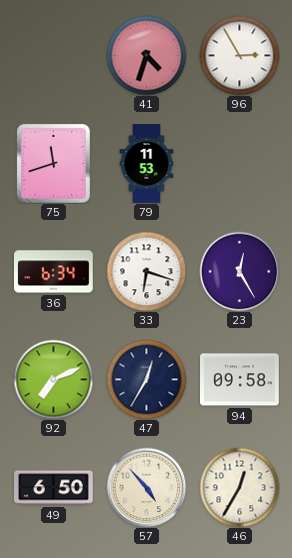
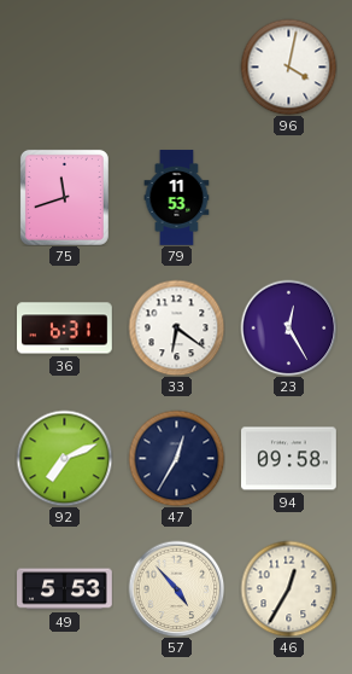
41: 4:33 -> none
96: 2:55 -> 4:02
36: 6:34 -> 6:31
33: 6:18 -> 6:21
49: 6:50 -> 5:53
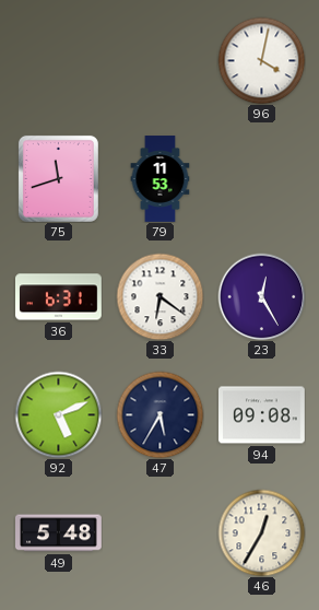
92: 7:11 -> 5:11
47: 12:35 -> 5:35
94: 09:58 -> 09:08
49: 5:53 -> 5:48
57: 4:53 -> none
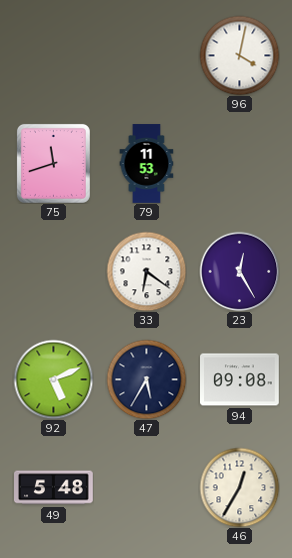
36: 6:31 -> none
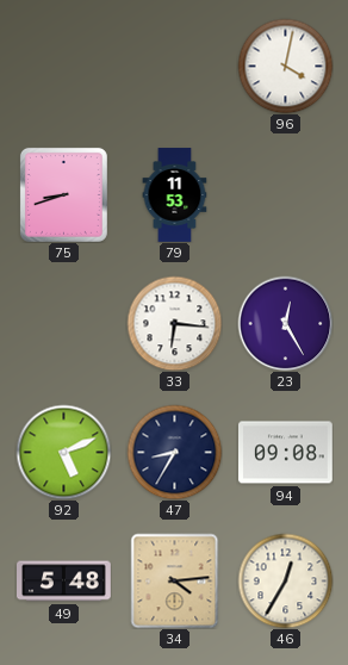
75: 11:42 -> 8:42
33: 6:21 -> 6:16
47: 5:35 -> 8:35
34: none -> 4:14
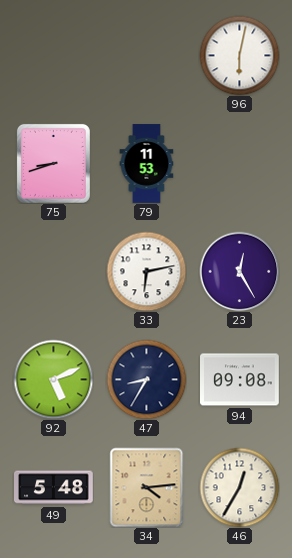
96: 4:02 -> 6:02
33: 6:16 -> 6:13
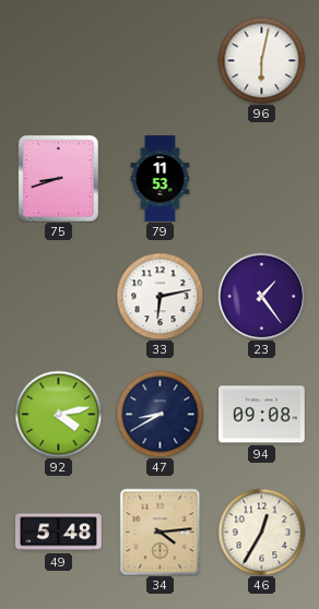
23: 12:25 -> 1:24
92: 5:11 -> 4:13
47: 8:35 -> 8:40
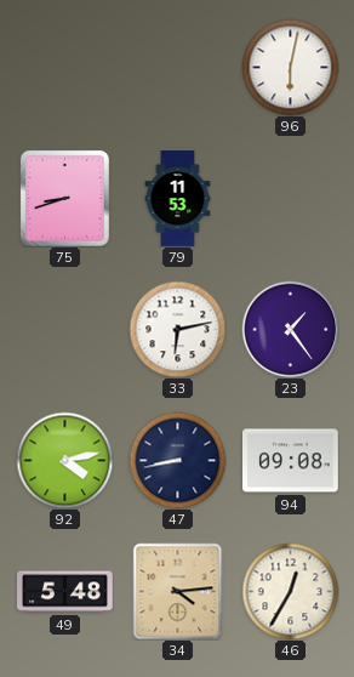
47: 8:40 -> 8:43
